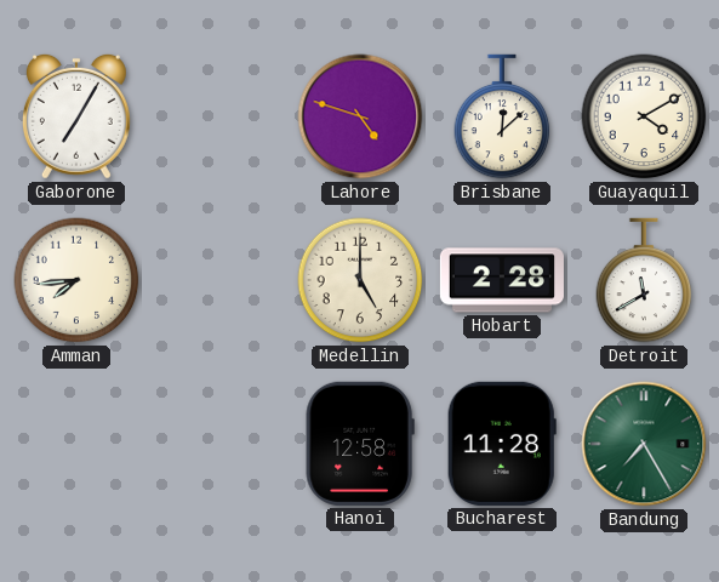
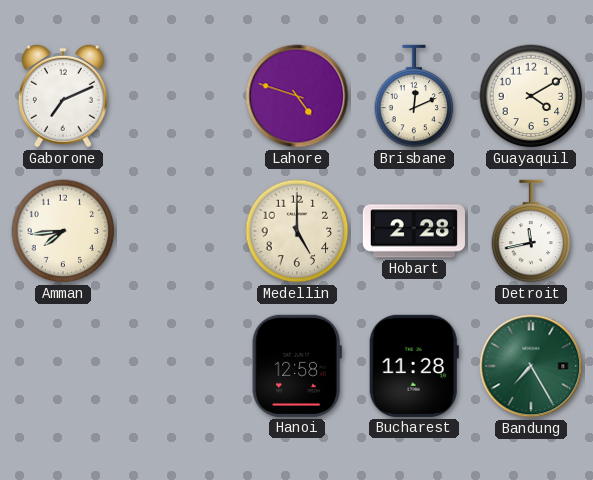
Gaborone: 7:05 -> 7:11
Brisbane: 12:08 -> 12:11
Detroit: 11:40 -> 11:43
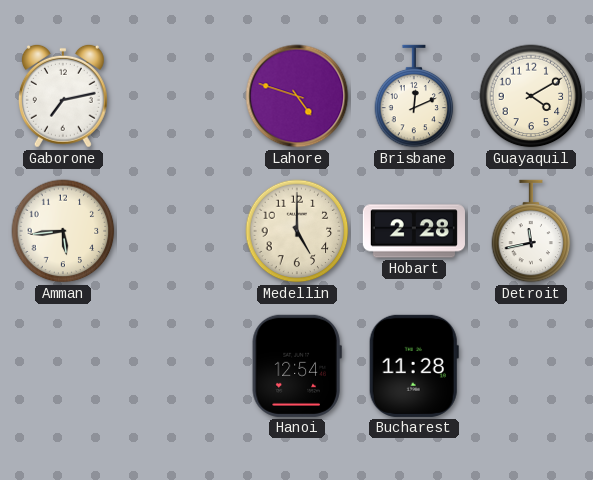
Gaborone: 7:11 -> 7:13
Amman: 7:44 -> 5:44
Hanoi: 12:58 -> 12:54
Bandung: 7:25 -> none
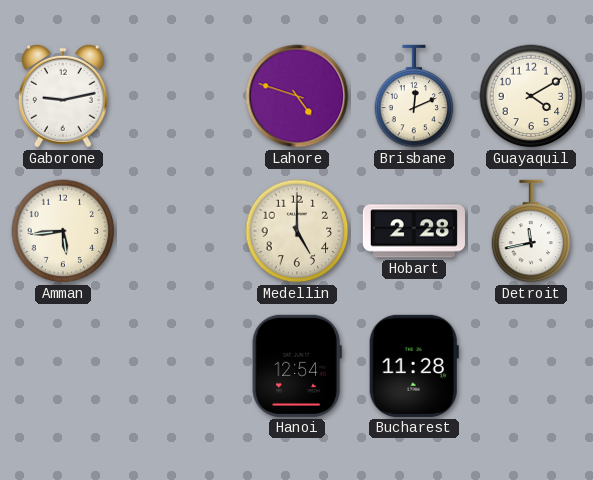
Gaborone: 7:13 -> 9:13
